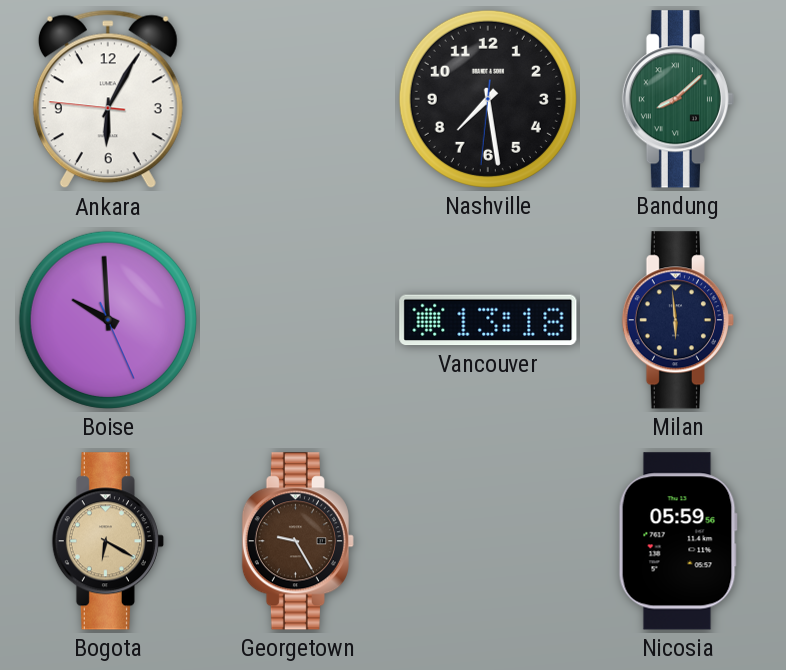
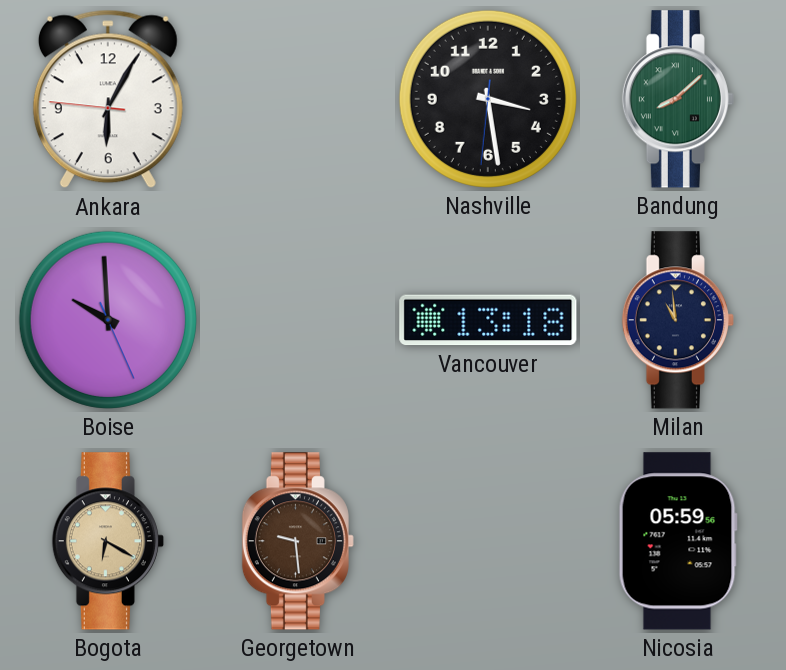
Nashville: 7:28 -> 3:28
Milan: 5:59 -> 10:59
Georgetown: 9:25 -> 9:29
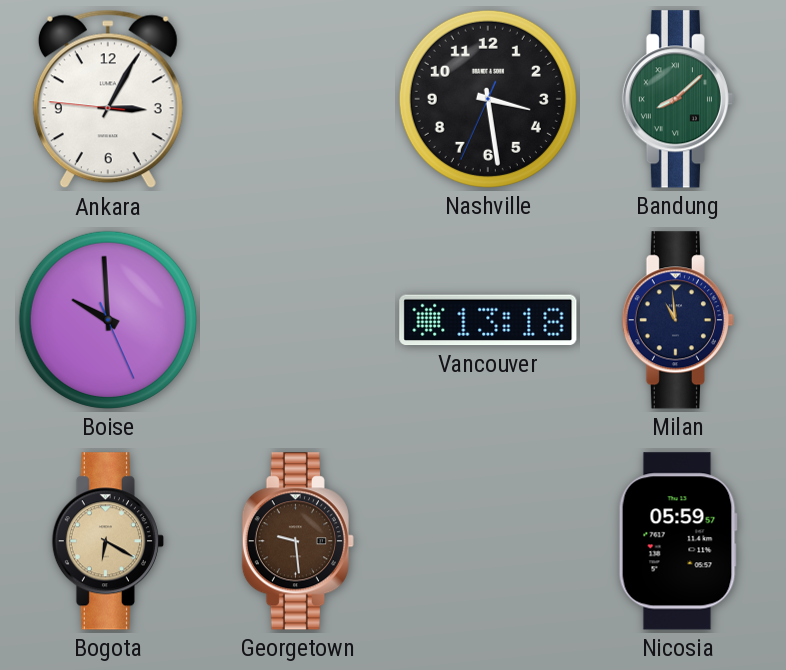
Ankara: 6:04 -> 3:04
Nashville: 3:28:31 -> 3:28:34
Nicosia: 05:59:56 -> 05:59:57
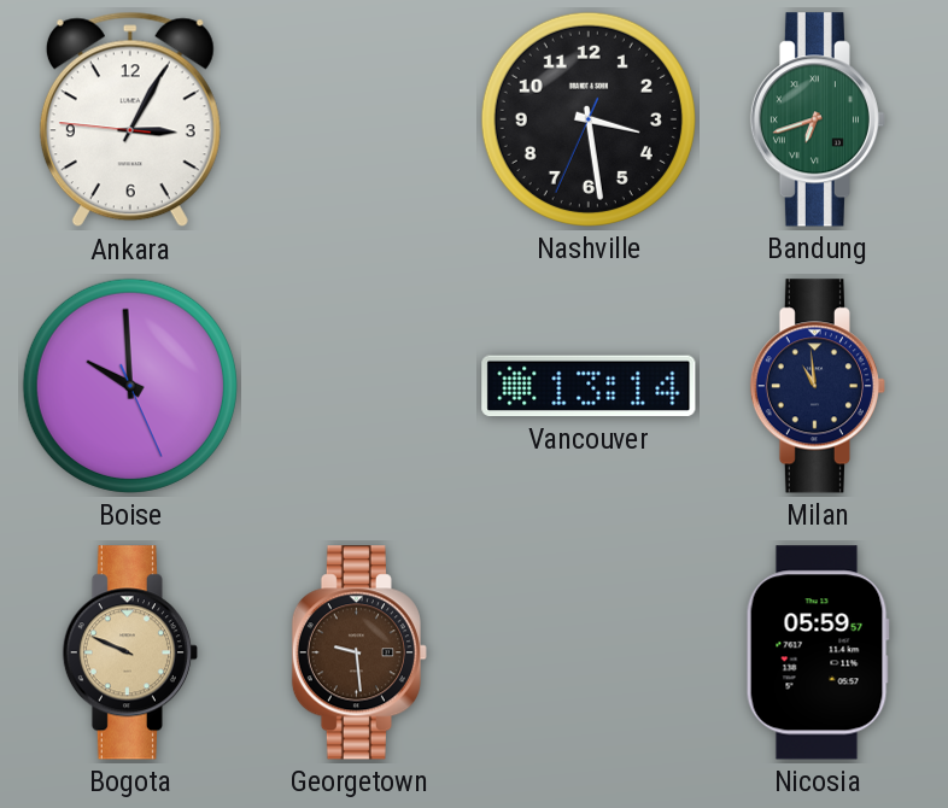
Bandung: 8:08 -> 6:42
Vancouver: 13:18 -> 13:14
Bogota: 6:20 -> 9:49
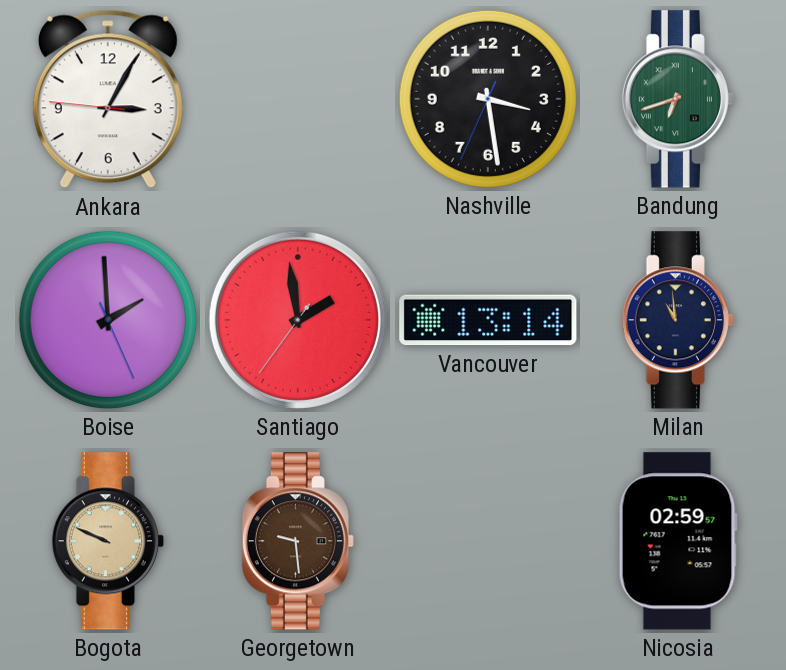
Boise: 9:59 -> 1:59
Santiago: none -> 1:58
Nicosia: 05:59 -> 02:59
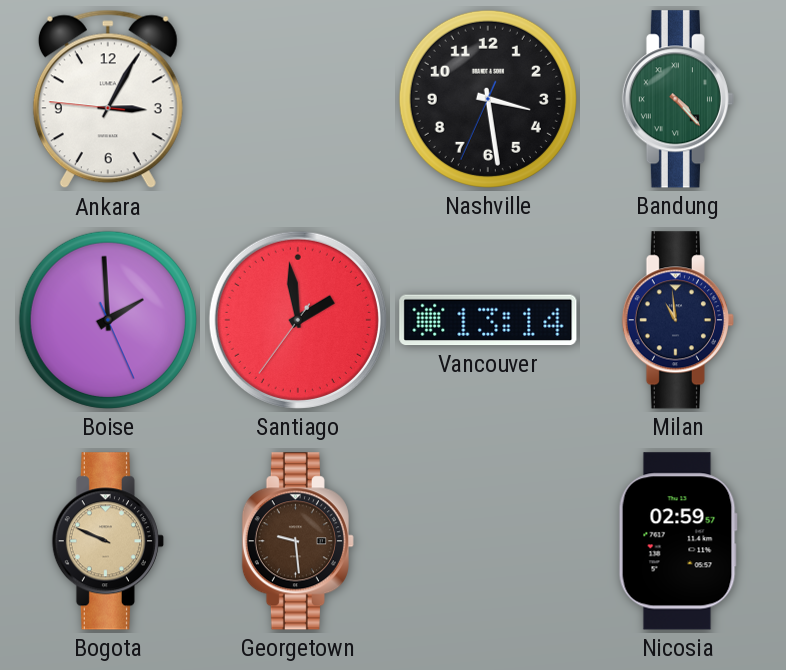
Bandung: 6:42 -> 4:23
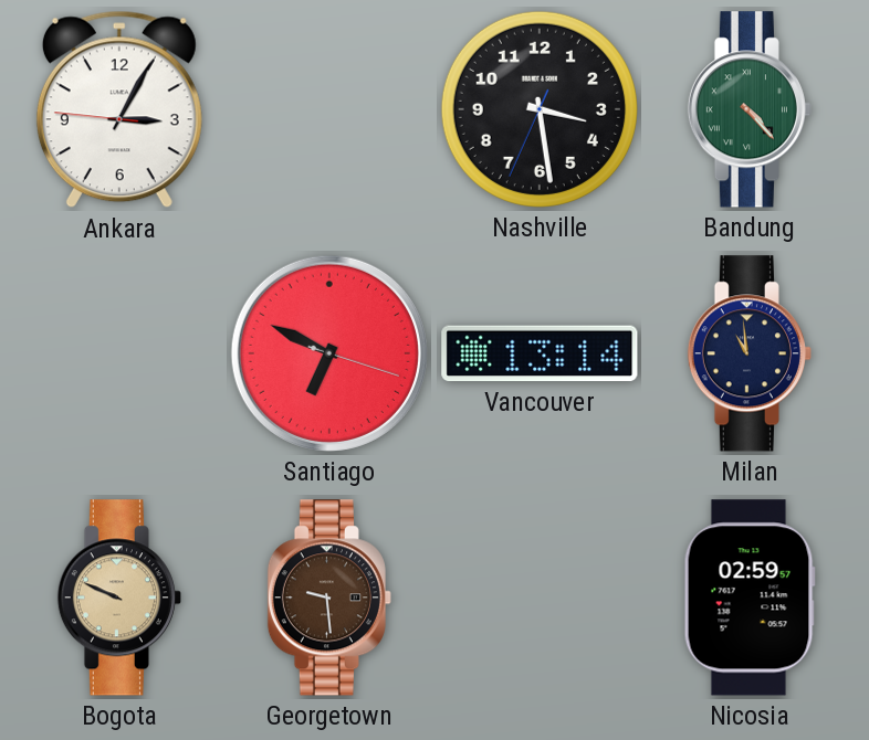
Boise: 1:59 -> none
Santiago: 1:58 -> 6:49
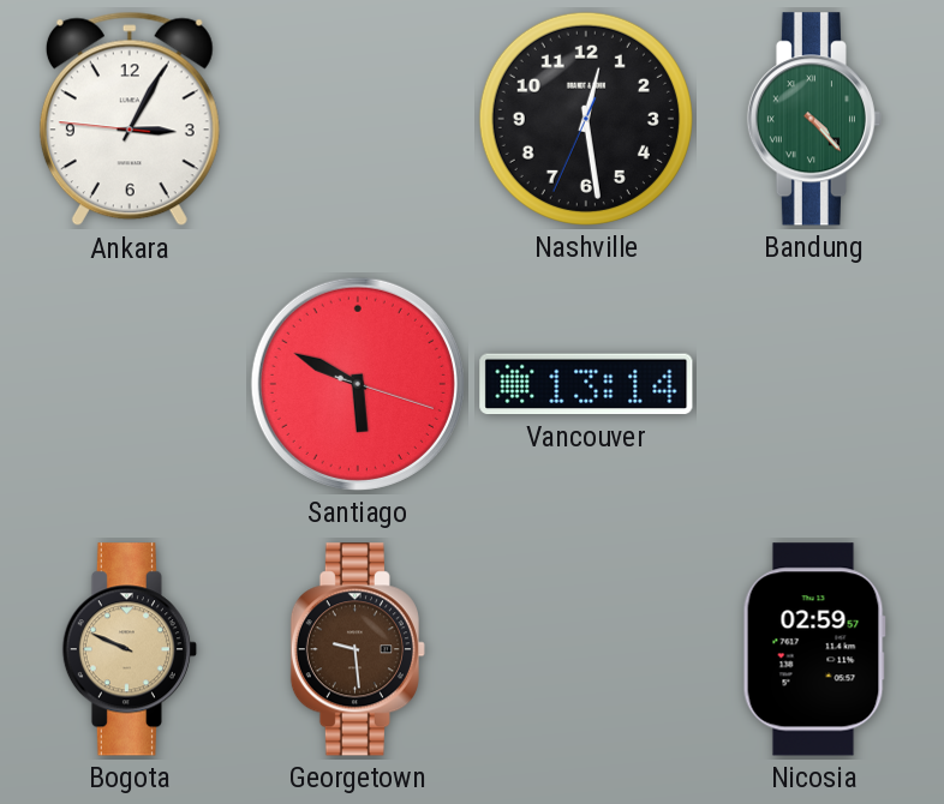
Nashville: 3:28 -> 12:28
Santiago: 6:49 -> 5:49
Milan: 10:59 -> none
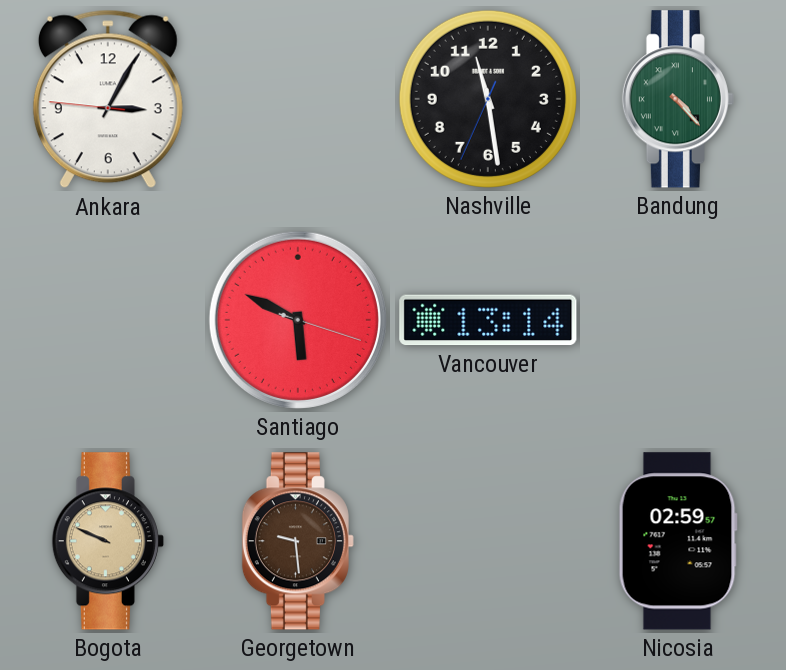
Nashville: 12:28 -> 11:28
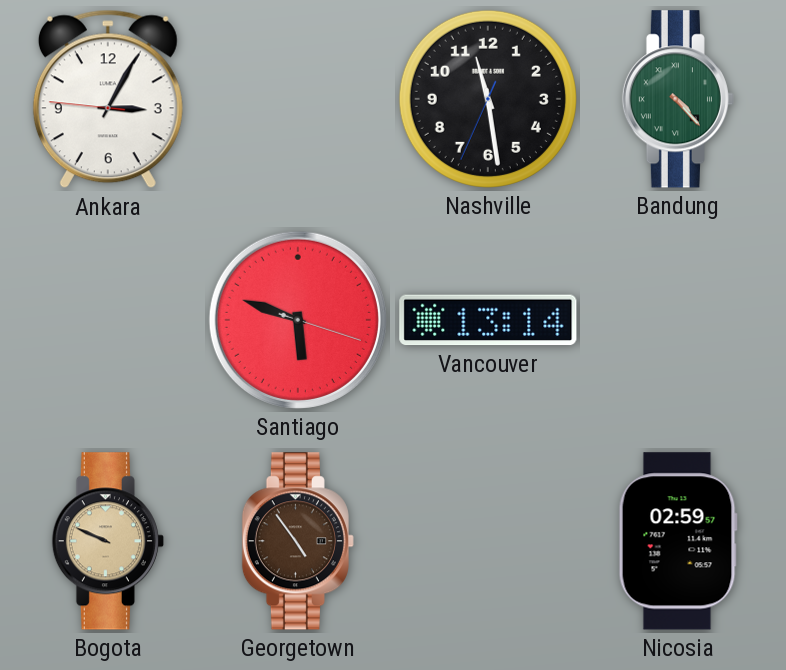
Santiago: 5:49 -> 5:48
Georgetown: 9:29 -> 4:54
